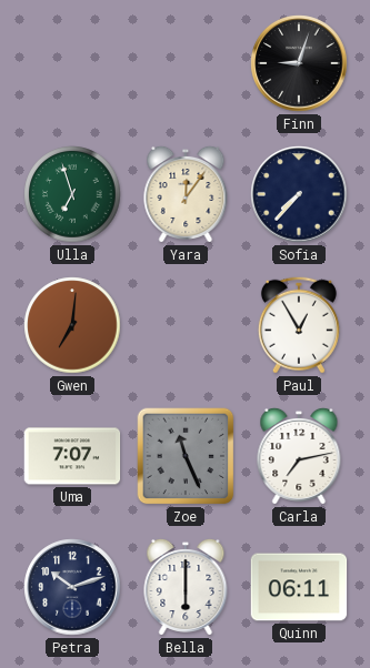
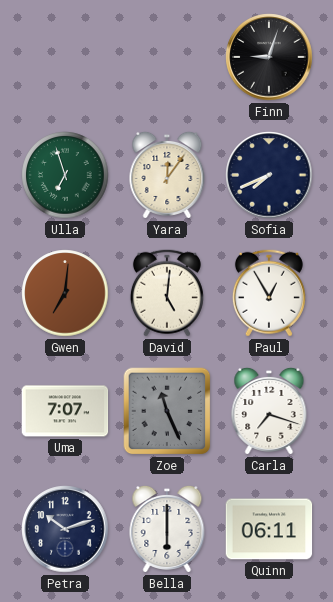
Sofia: 7:37 -> 7:41
David: none -> 5:01
Carla: 7:13 -> 7:18
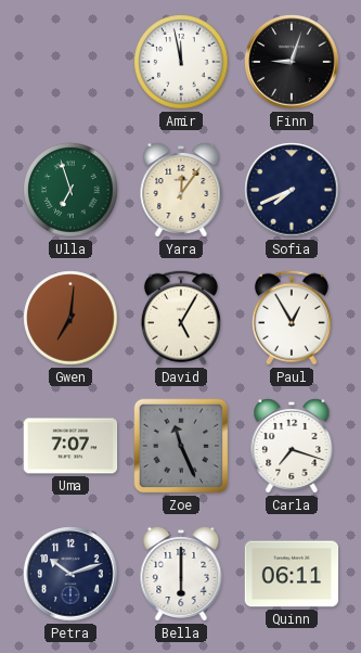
Amir: none -> 11:58
David: 5:01 -> 5:05
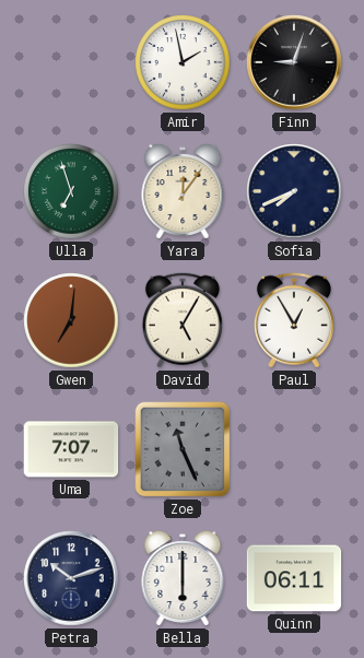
Amir: 11:58 -> 1:58
Carla: 7:18 -> none
